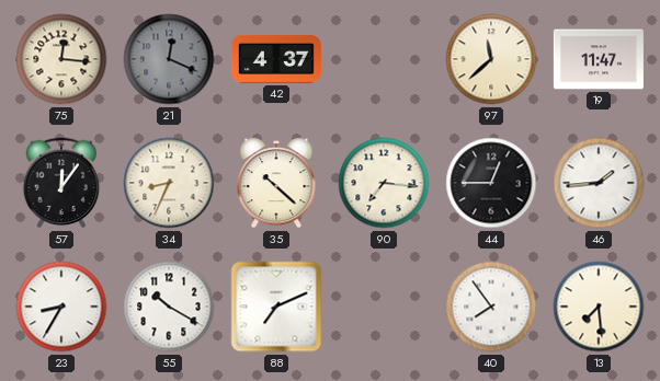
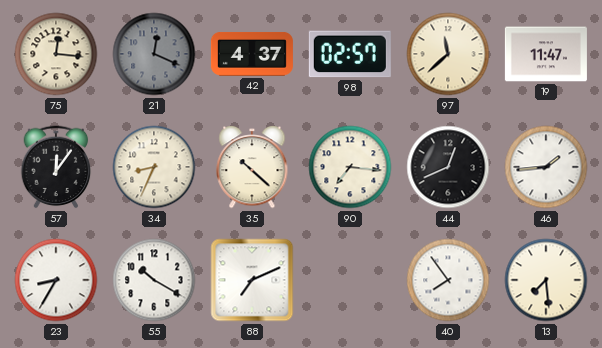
98: none -> 02:57
44: 12:45 -> 12:41
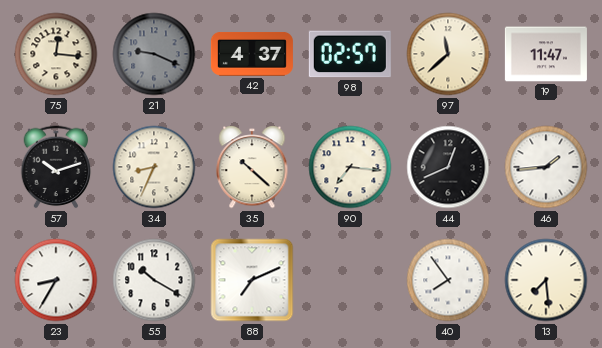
21: 12:19 -> 9:19
57: 12:06 -> 10:12
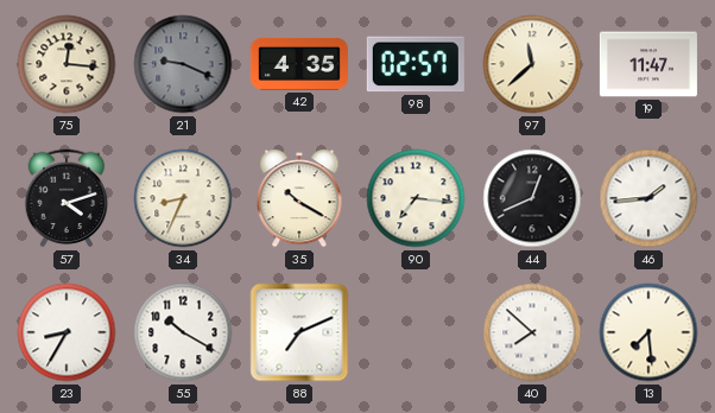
42: 4:37 -> 4:35
57: 10:12 -> 4:12
35: 10:22 -> 10:20
40: 7:54 -> 7:52
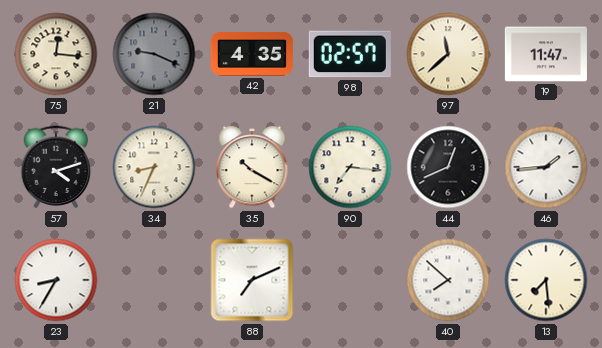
55: 10:20 -> none
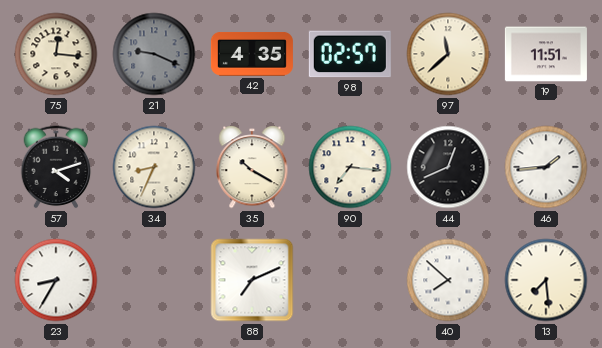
19: 11:47 -> 11:51
